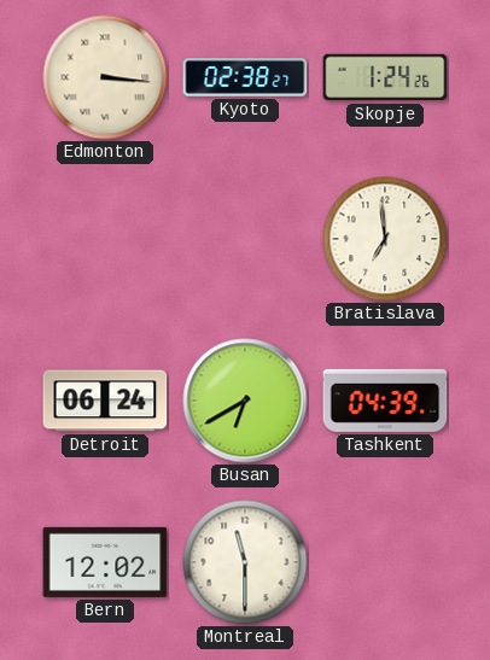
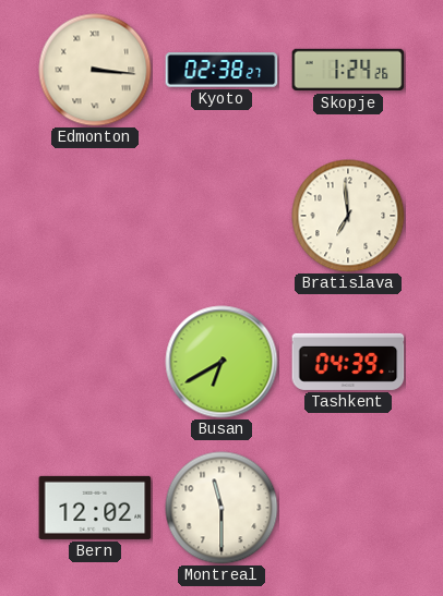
Detroit: 06:24 -> none
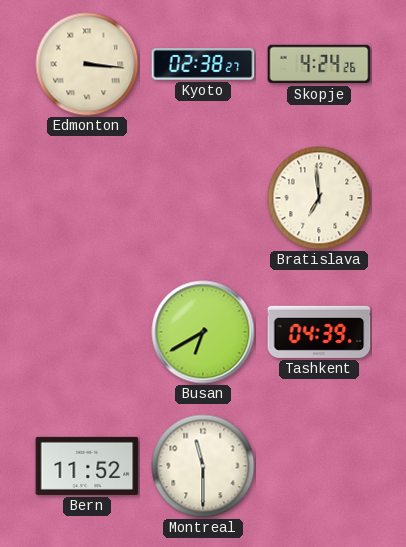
Skopje: 1:24 -> 4:24
Bern: 12:02 -> 11:52
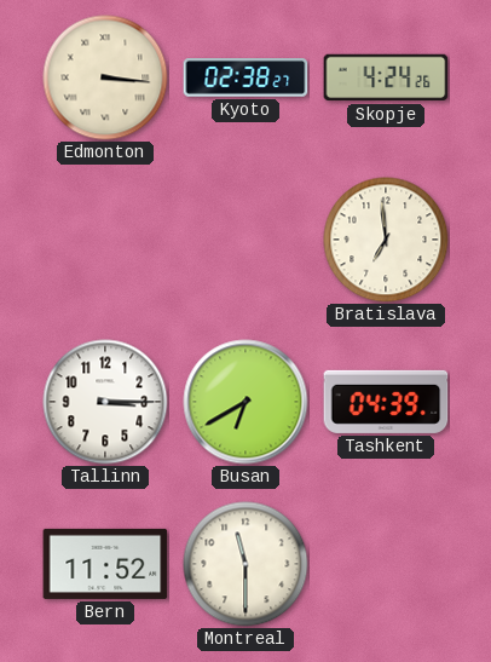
Tallinn: none -> 3:15
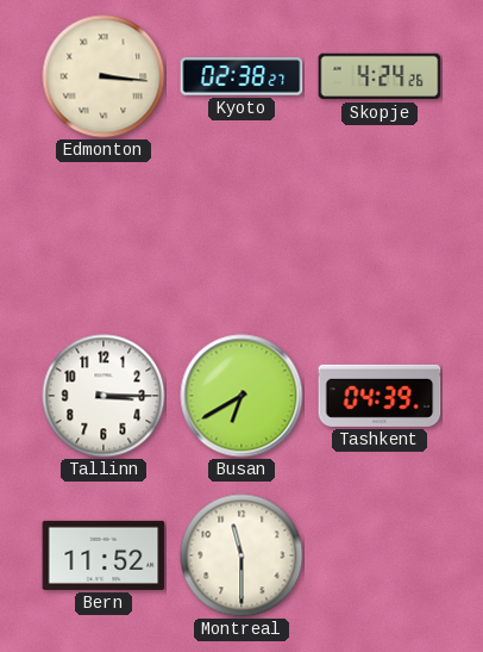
Bratislava: 6:59 -> none
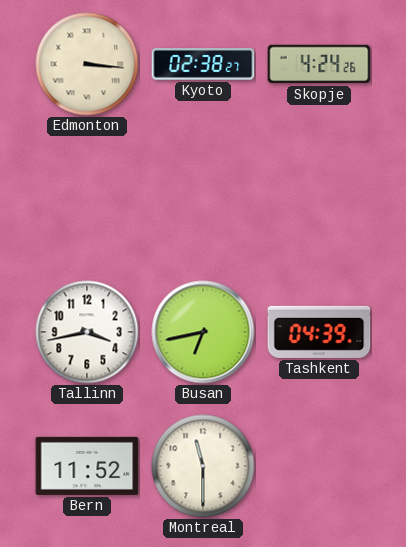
Tallinn: 3:15 -> 3:43
Busan: 6:40 -> 6:43
